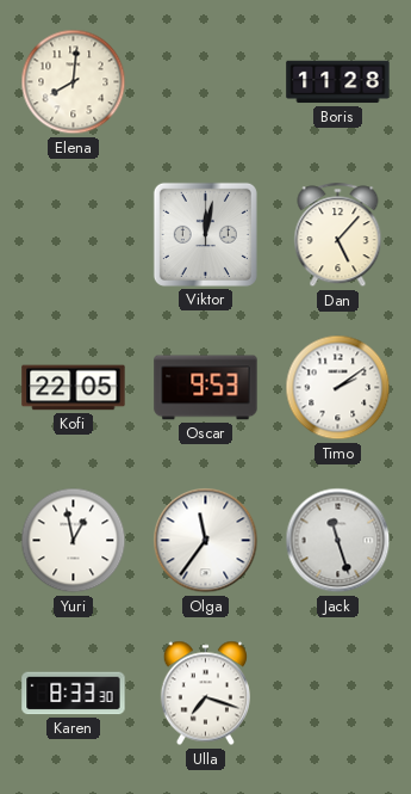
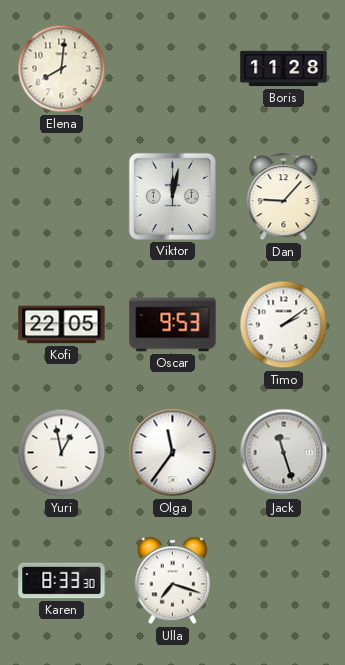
Dan: 5:07 -> 9:07
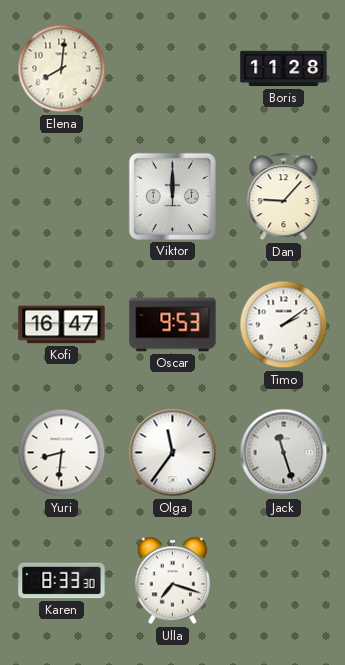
Viktor: 12:02 -> 12:00
Kofi: 22:05 -> 16:47
Yuri: 12:58 -> 8:31
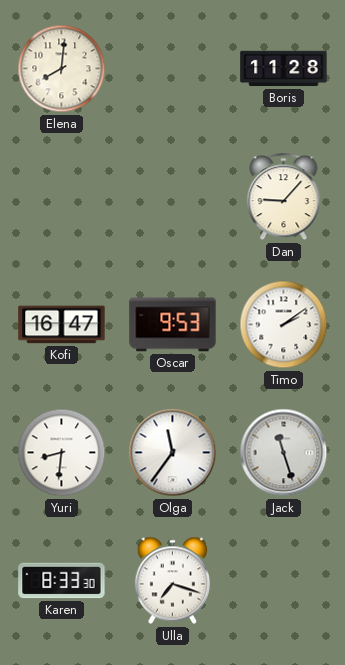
Viktor: 12:00 -> none
